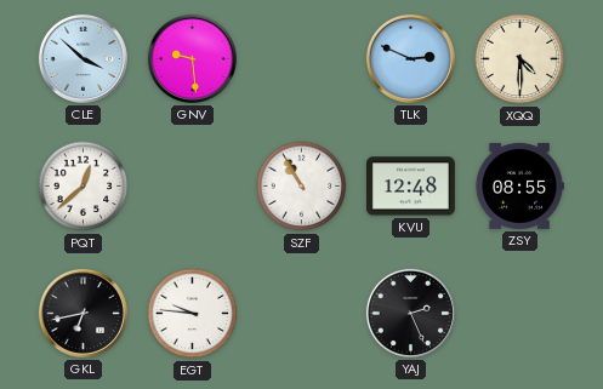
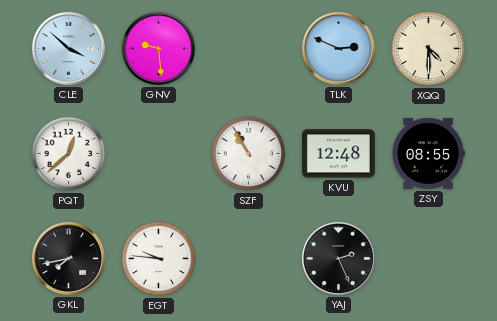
GKL: 6:43 -> 7:43
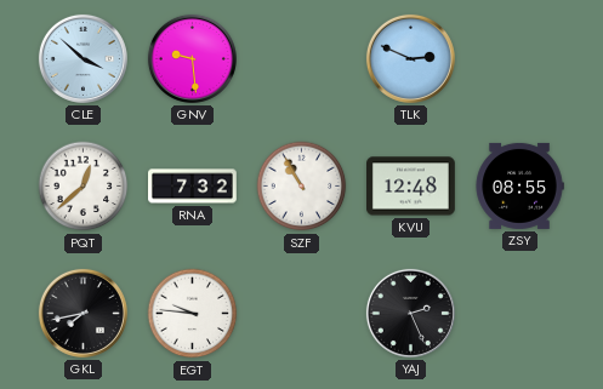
XQQ: 4:30 -> none
RNA: none -> 7:32
